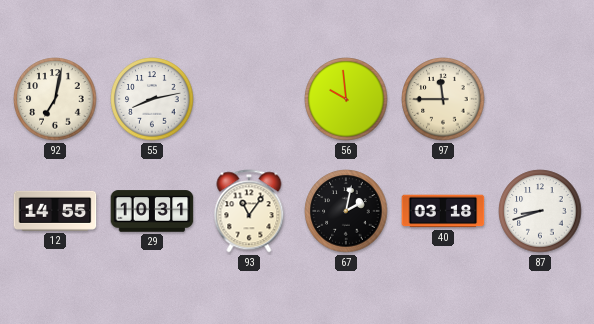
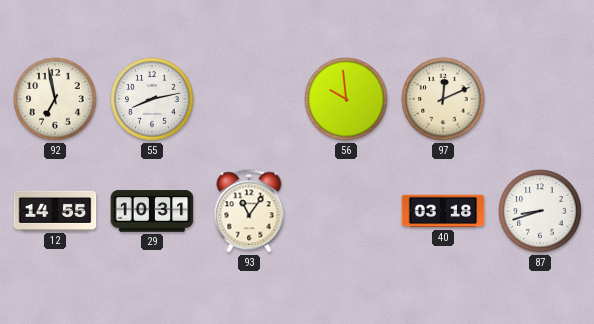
92: 7:02 -> 6:58
97: 11:45 -> 12:11
67: 2:02 -> none
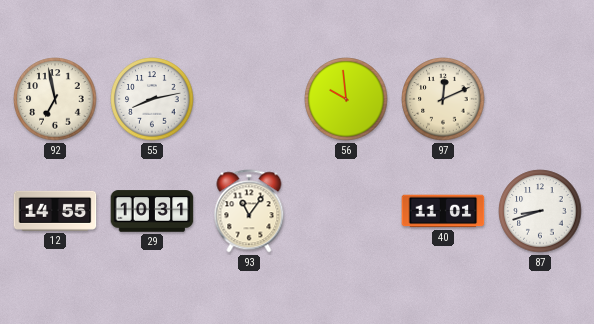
40: 03:18 -> 11:01
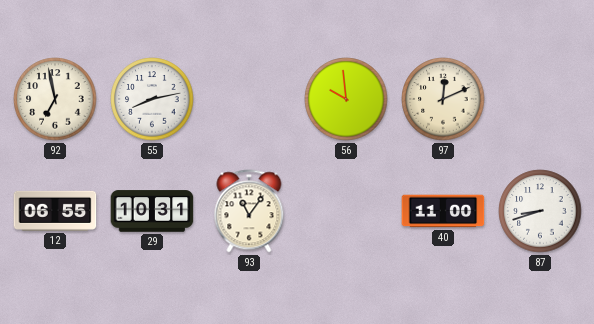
12: 14:55 -> 06:55
40: 11:01 -> 11:00
